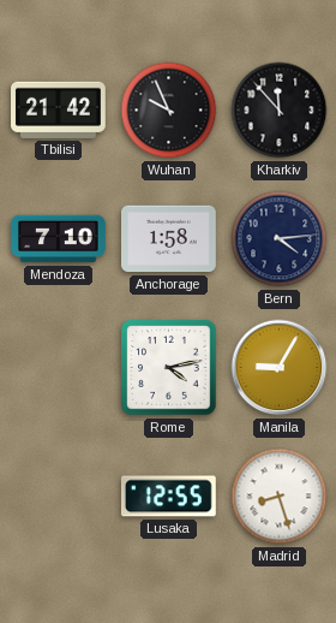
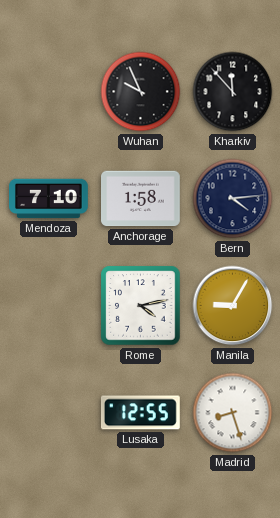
Tbilisi: 21:42 -> none
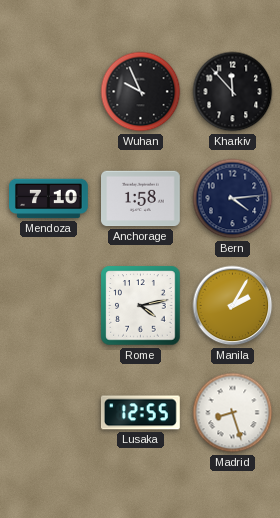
Manila: 9:05 -> 2:05
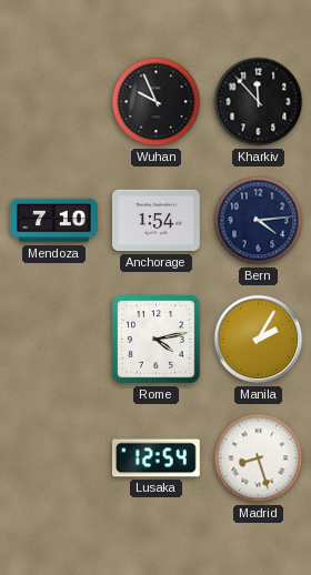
Anchorage: 1:58 -> 1:54
Lusaka: 12:55 -> 12:54
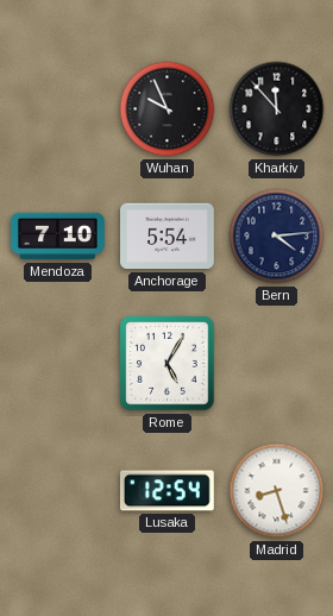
Anchorage: 1:54 -> 5:54
Rome: 4:13 -> 5:05
Manila: 2:05 -> none
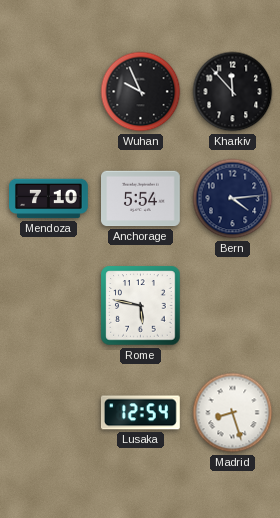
Rome: 5:05 -> 5:47
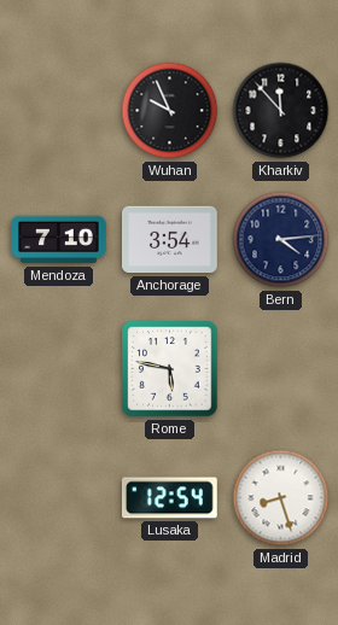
Anchorage: 5:54 -> 3:54
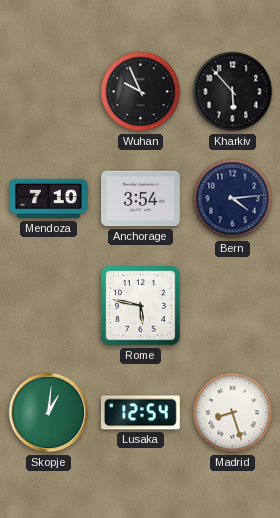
Kharkiv: 11:53 -> 5:53
Skopje: none -> 1:01
